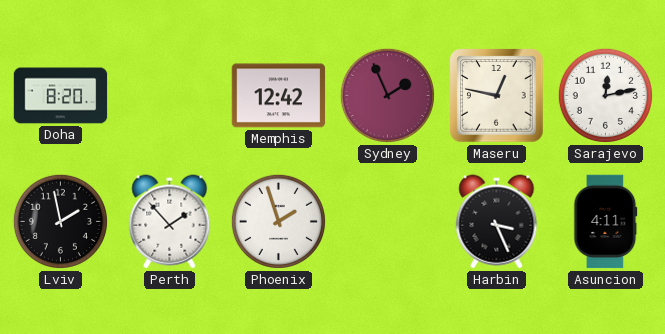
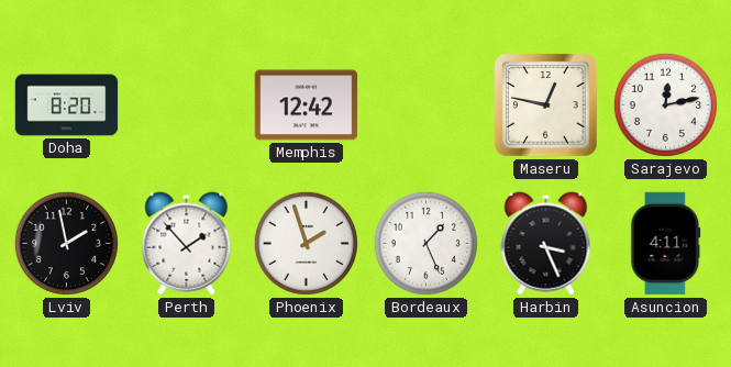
Sydney: 1:56 -> none
Bordeaux: none -> 1:26
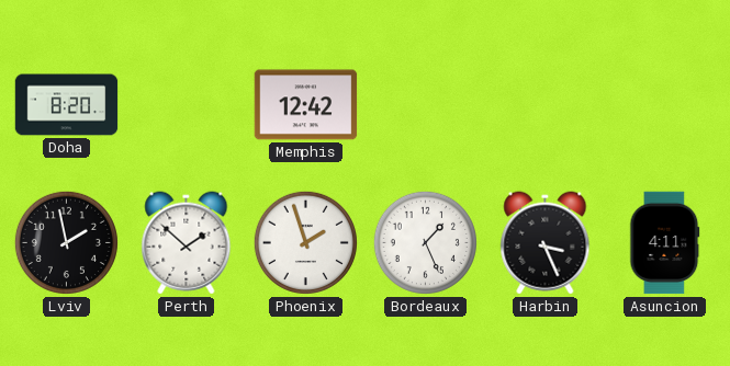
Maseru: 12:47 -> none
Sarajevo: 12:13 -> none
Perth: 1:53 -> 1:52
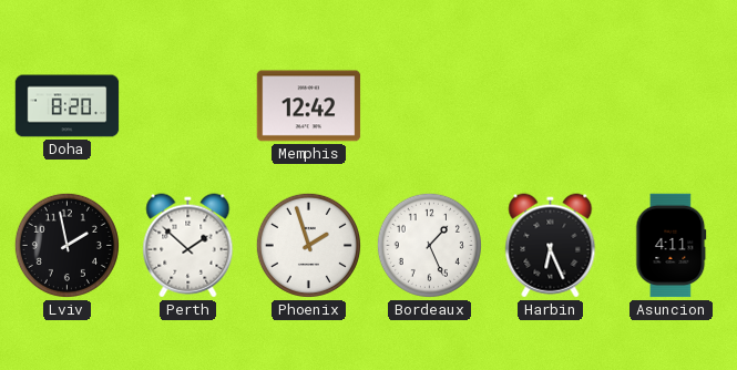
Harbin: 3:26 -> 6:26
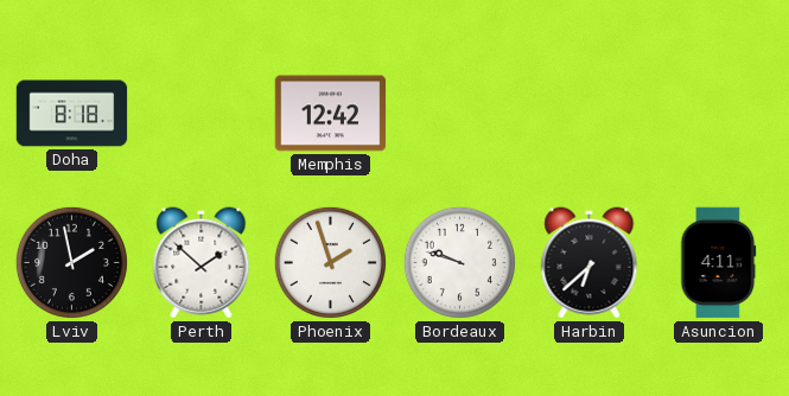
Doha: 8:20 -> 8:18
Bordeaux: 1:26 -> 9:48
Harbin: 6:26 -> 6:38
